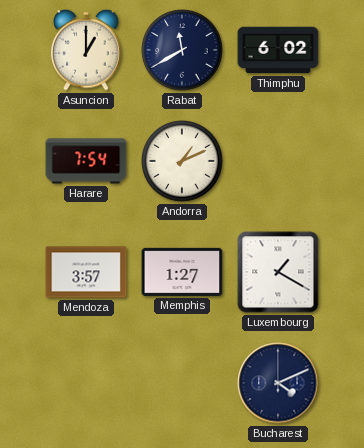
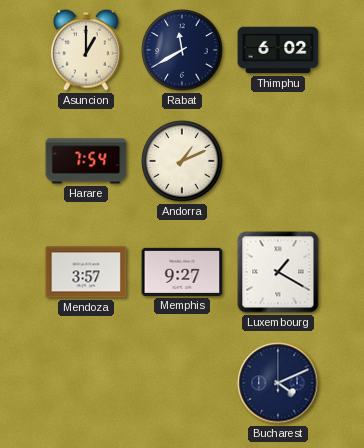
Memphis: 1:27 -> 9:27
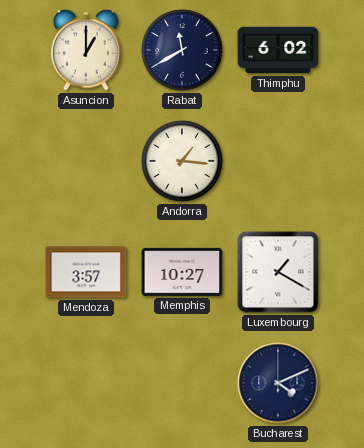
Harare: 7:54 -> none
Andorra: 1:11 -> 1:16
Memphis: 9:27 -> 10:27
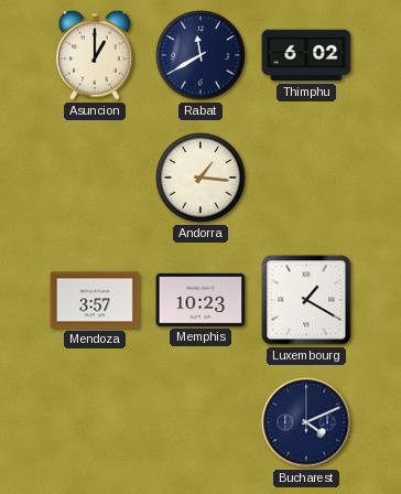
Memphis: 10:27 -> 10:23
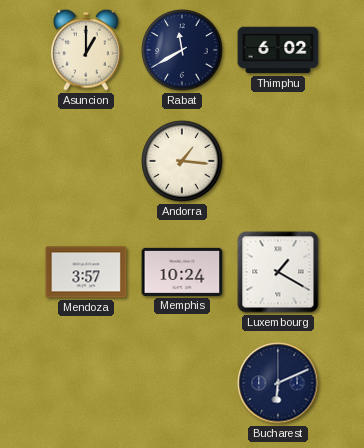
Memphis: 10:23 -> 10:24
Bucharest: 4:11 -> 6:11
